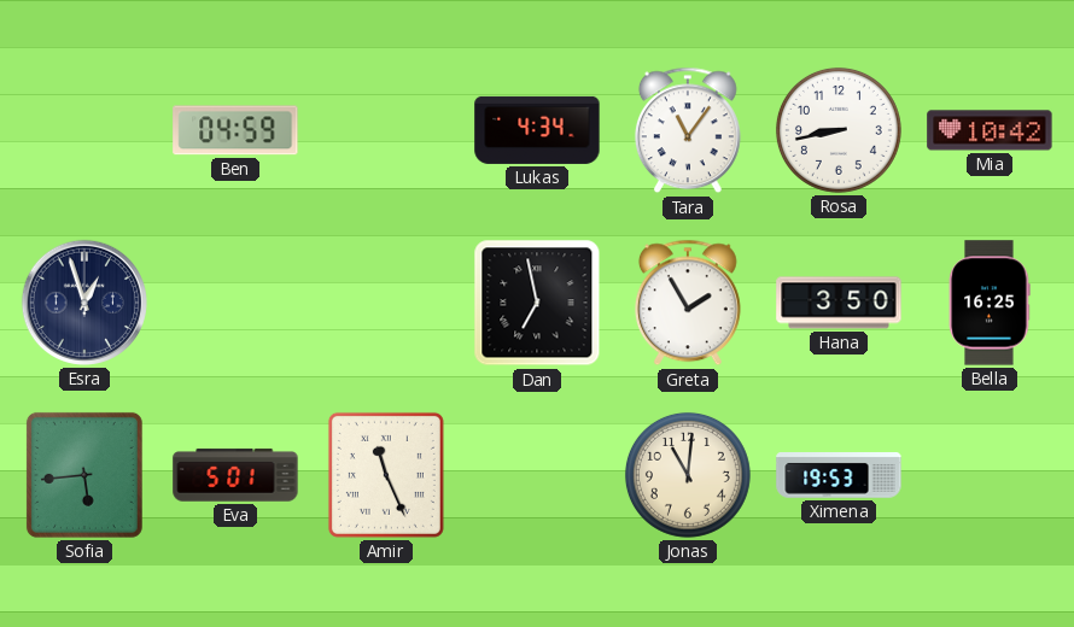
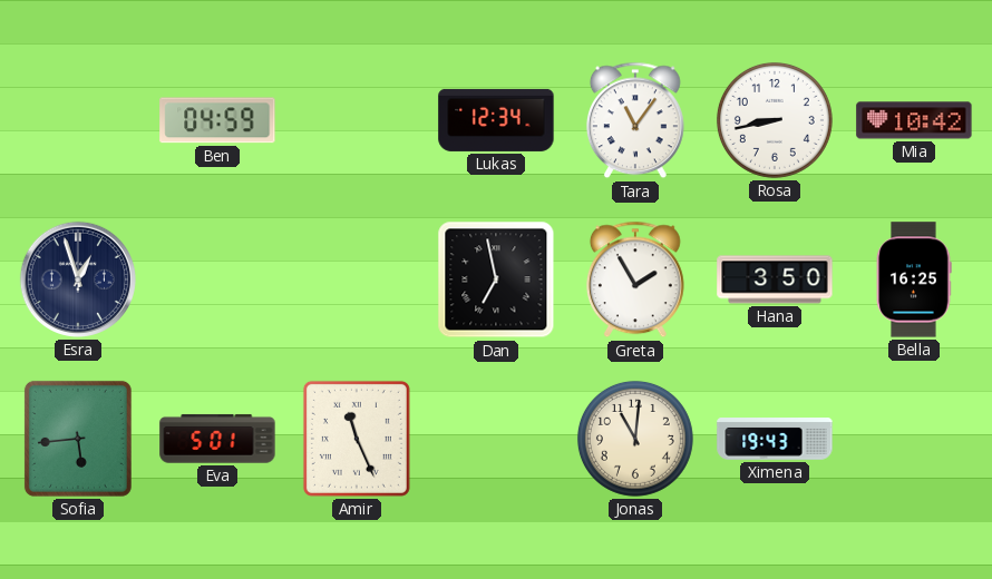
Lukas: 4:34 -> 12:34
Ximena: 19:53 -> 19:43
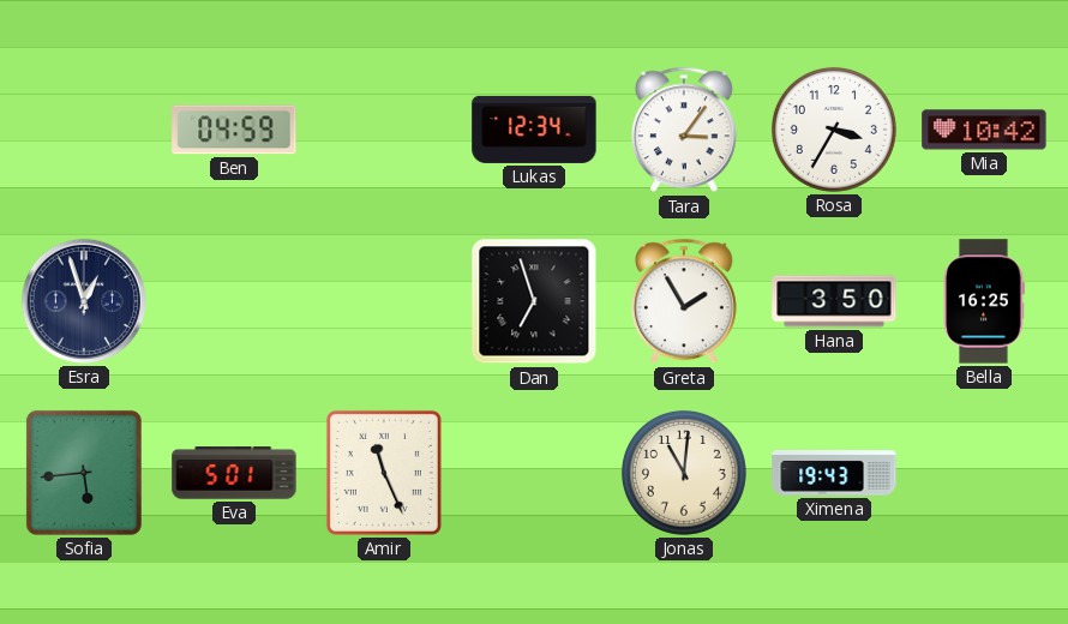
Tara: 11:06 -> 3:06
Rosa: 8:43 -> 3:35
Dan: 6:58 -> 6:57
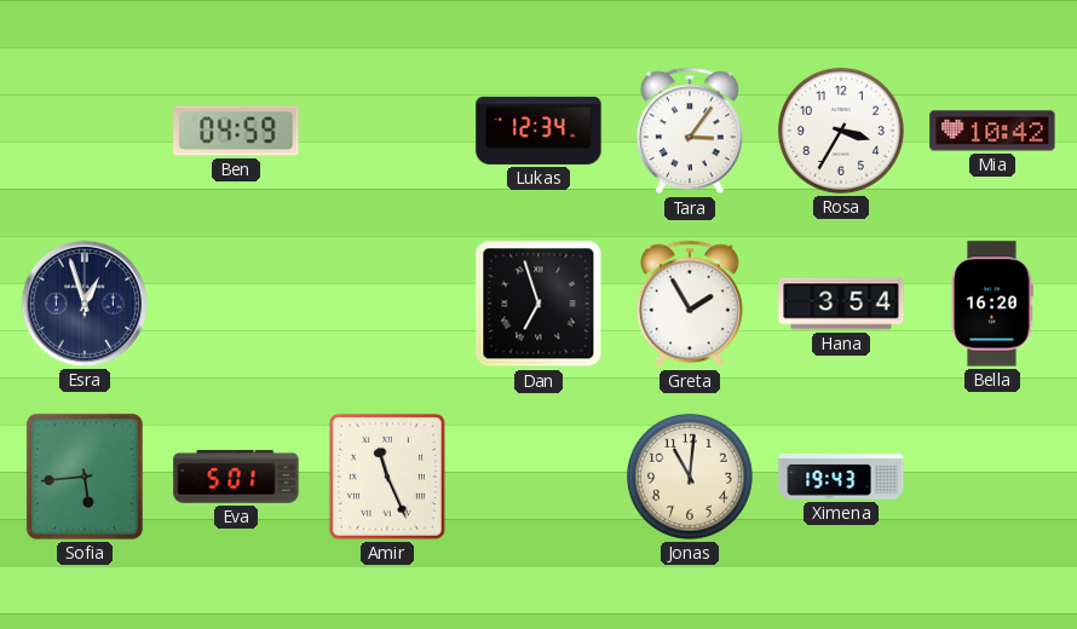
Hana: 3:50 -> 3:54
Bella: 16:25 -> 16:20
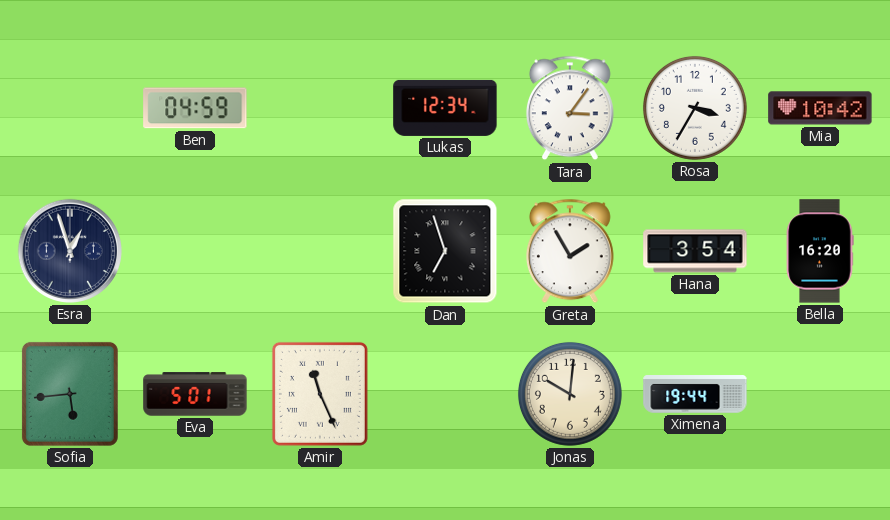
Jonas: 11:01 -> 10:01
Ximena: 19:43 -> 19:44
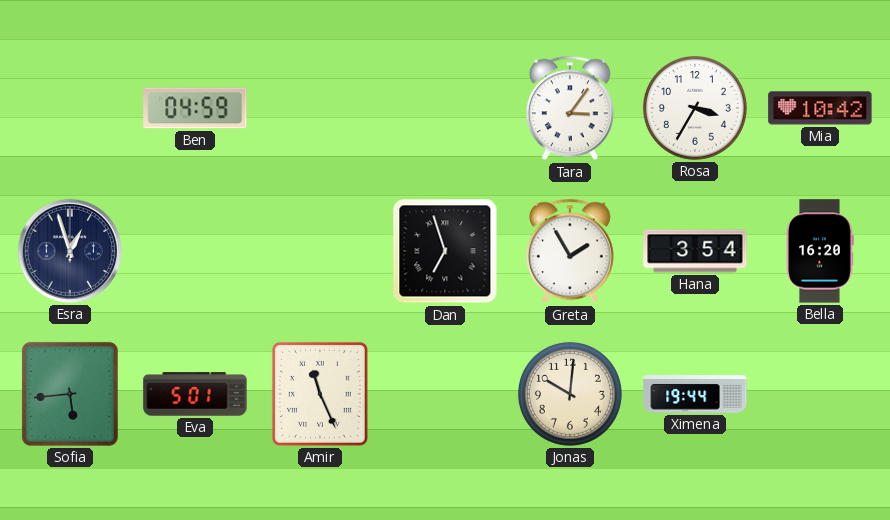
Lukas: 12:34 -> none
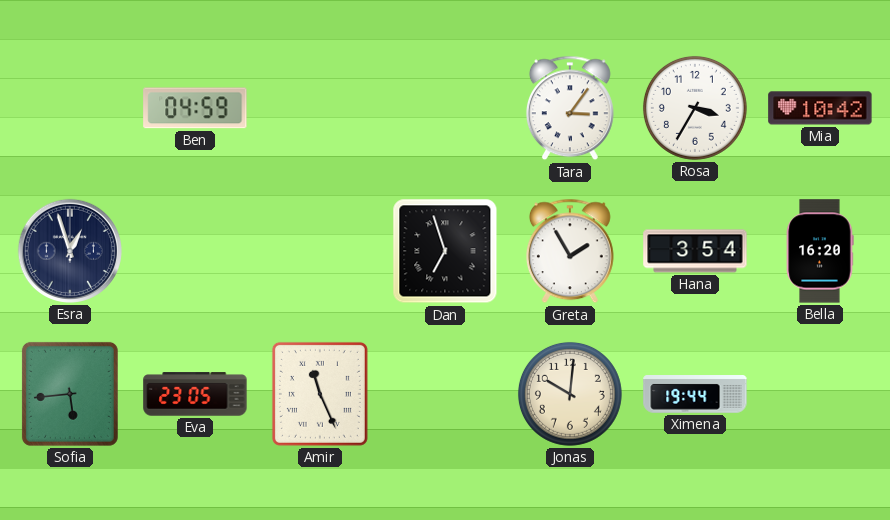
Eva: 5:01 -> 23:05
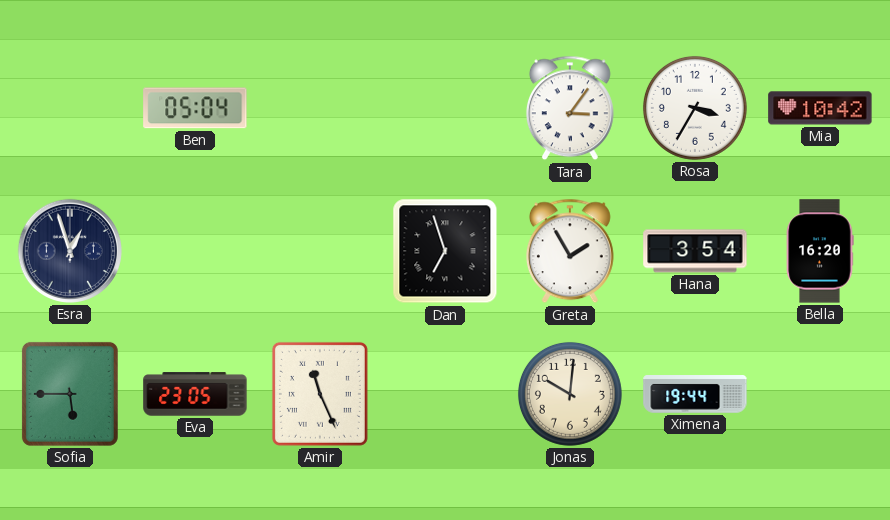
Ben: 04:59 -> 05:04
Sofia: 5:44 -> 5:45
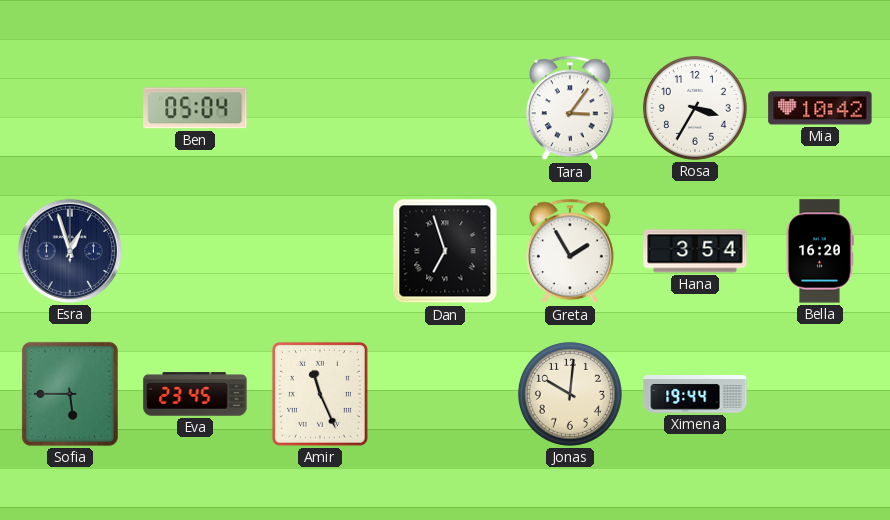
Eva: 23:05 -> 23:45
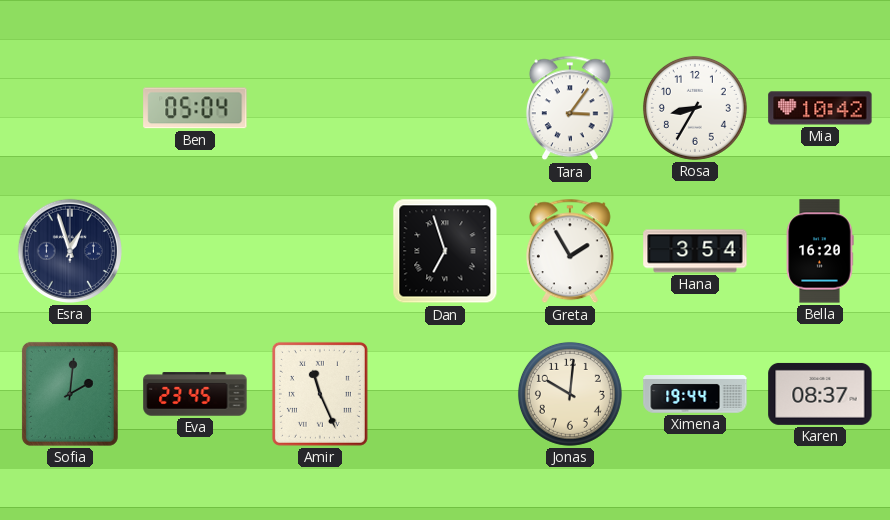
Rosa: 3:35 -> 8:35
Sofia: 5:45 -> 2:01
Karen: none -> 08:37
